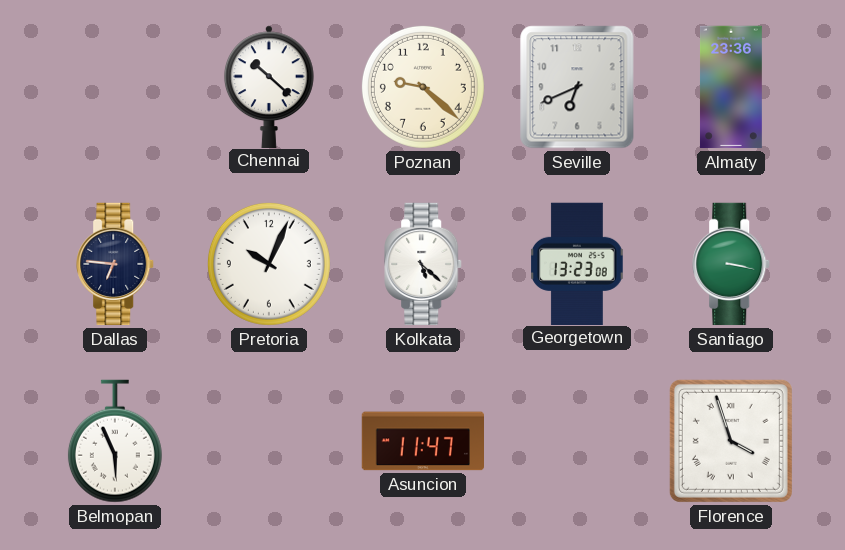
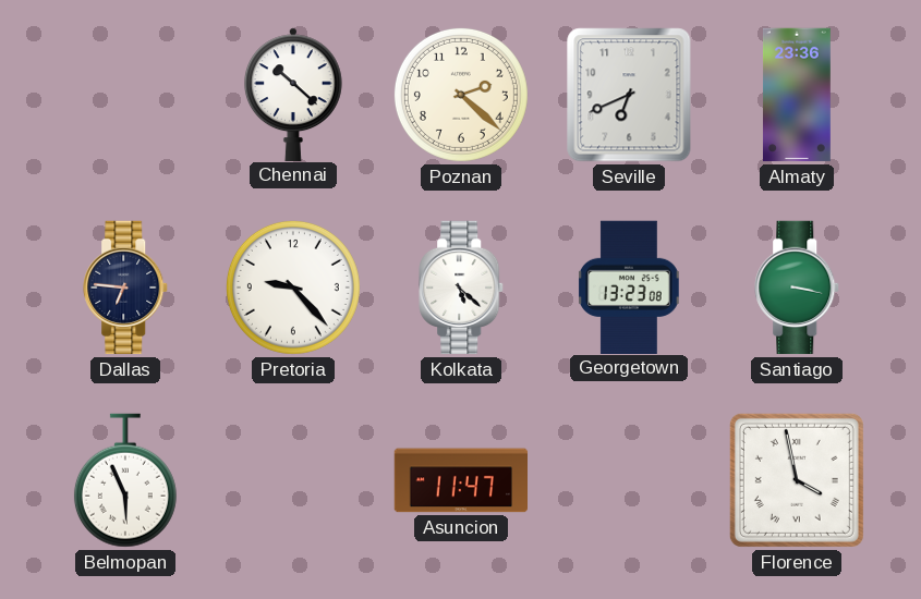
Poznan: 9:22 -> 2:22
Pretoria: 10:04 -> 9:23
Florence: 3:57 -> 3:58
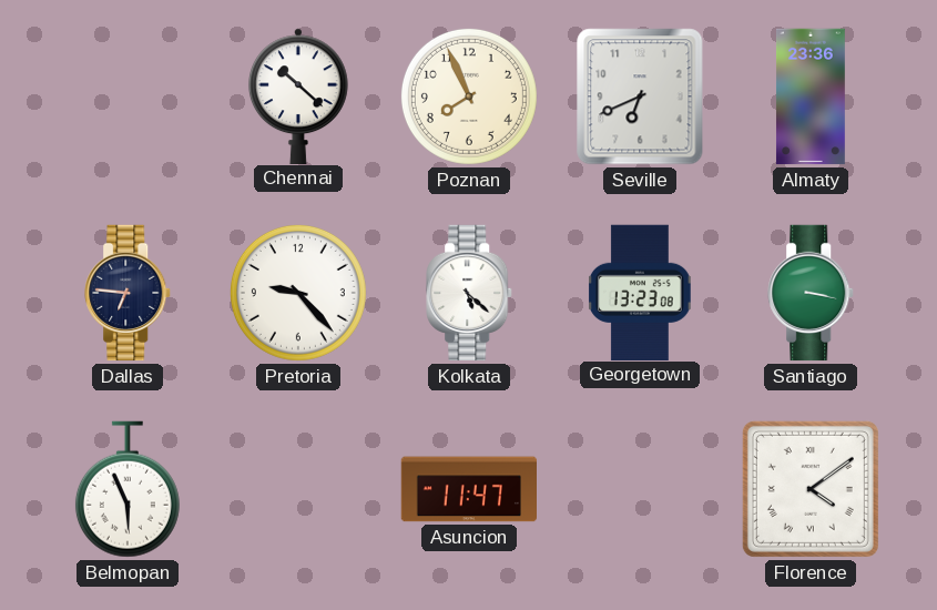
Poznan: 2:22 -> 7:56
Florence: 3:58 -> 4:09
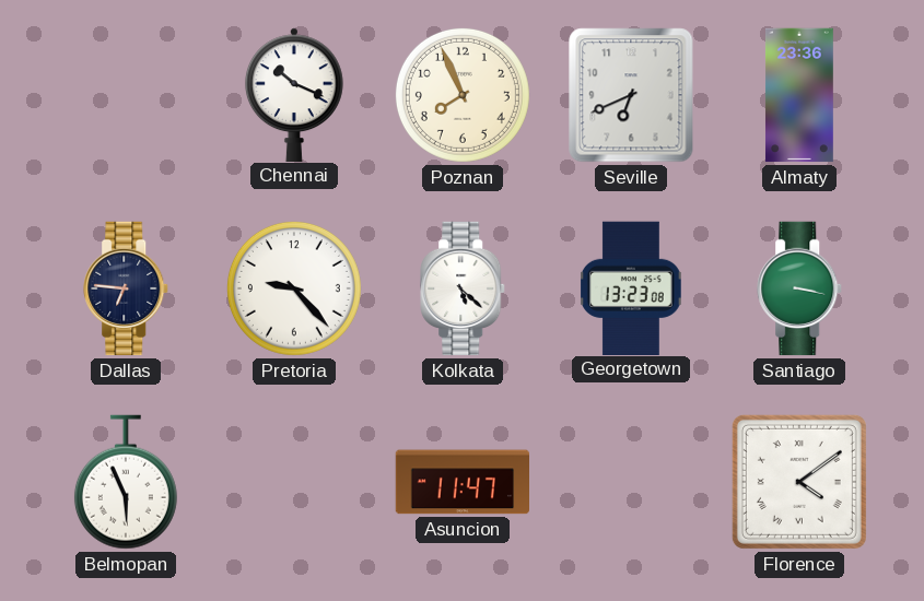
Chennai: 10:22 -> 10:19
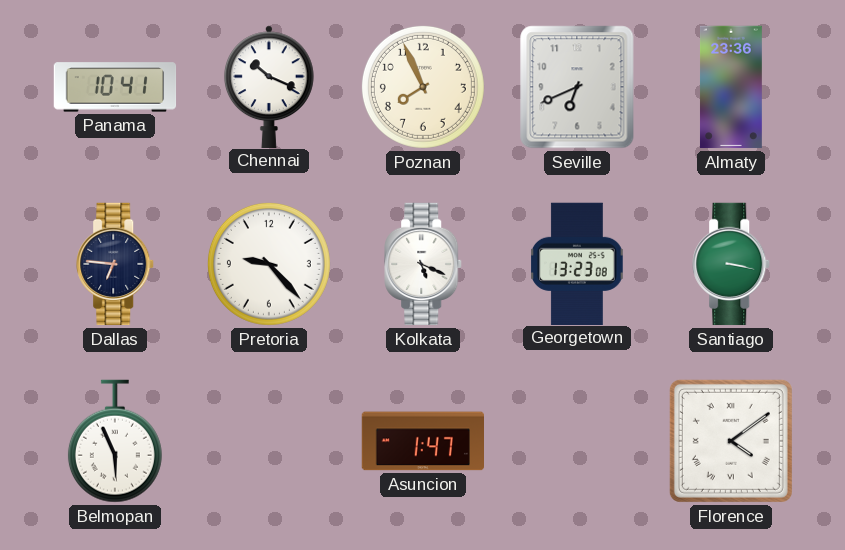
Panama: none -> 10:41
Kolkata: 5:22 -> 5:19
Asuncion: 11:47 -> 1:47
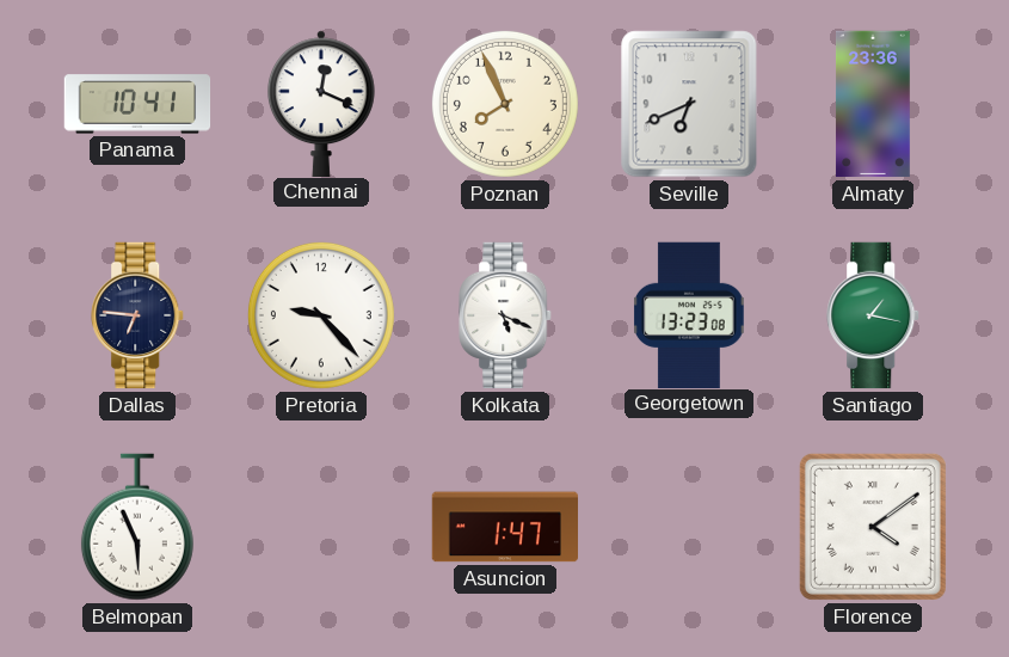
Chennai: 10:19 -> 12:19
Santiago: 3:17 -> 1:17
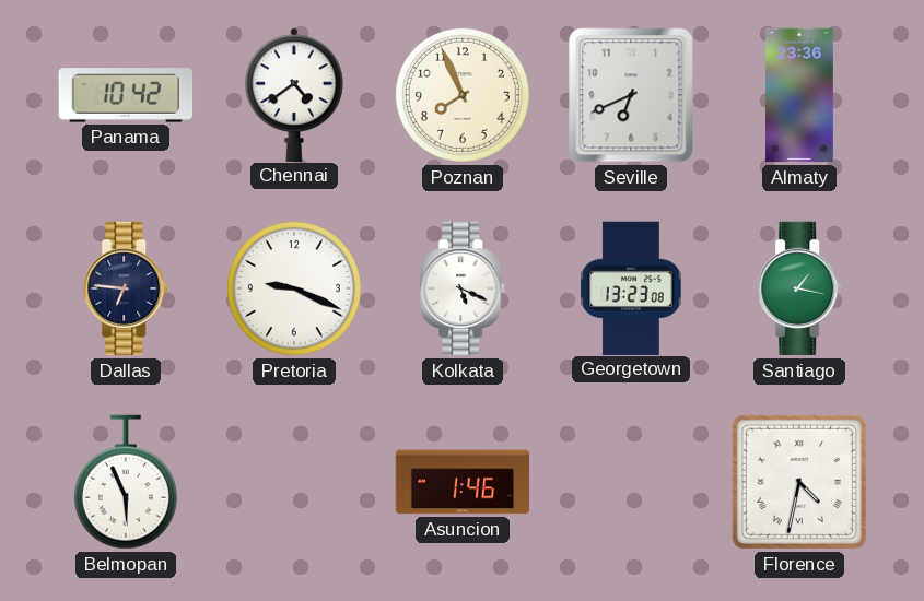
Panama: 10:41 -> 10:42
Chennai: 12:19 -> 4:39
Pretoria: 9:23 -> 9:19
Asuncion: 1:47 -> 1:46
Florence: 4:09 -> 4:32
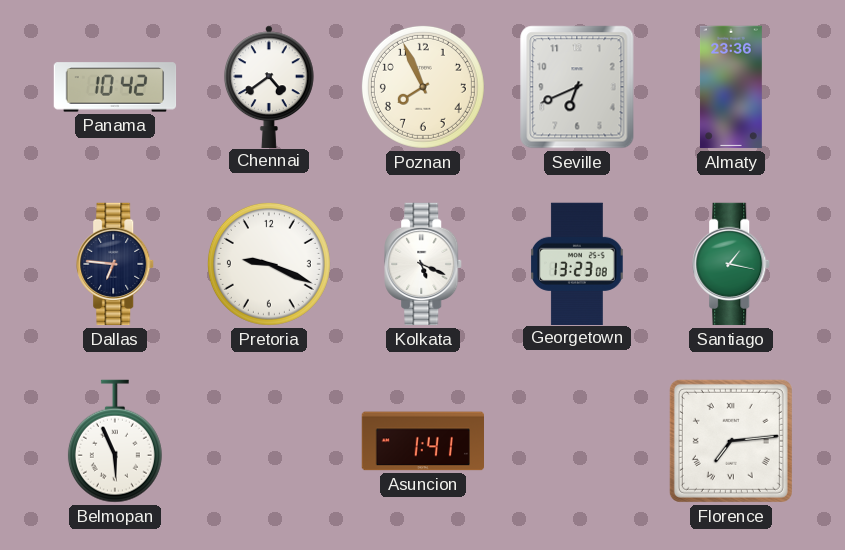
Asuncion: 1:46 -> 1:41
Florence: 4:32 -> 7:14
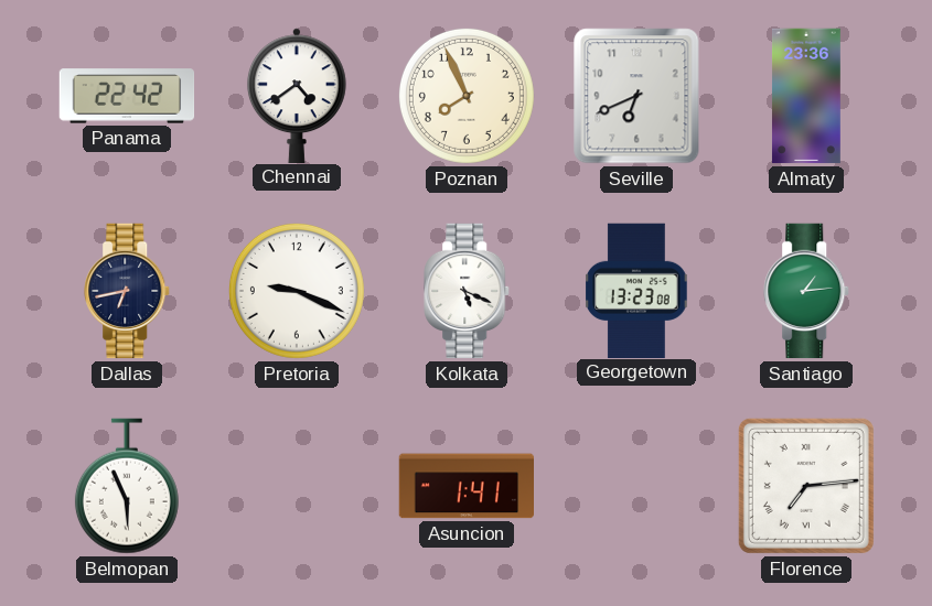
Panama: 10:42 -> 22:42
Dallas: 6:46 -> 6:43
Santiago: 1:17 -> 1:14
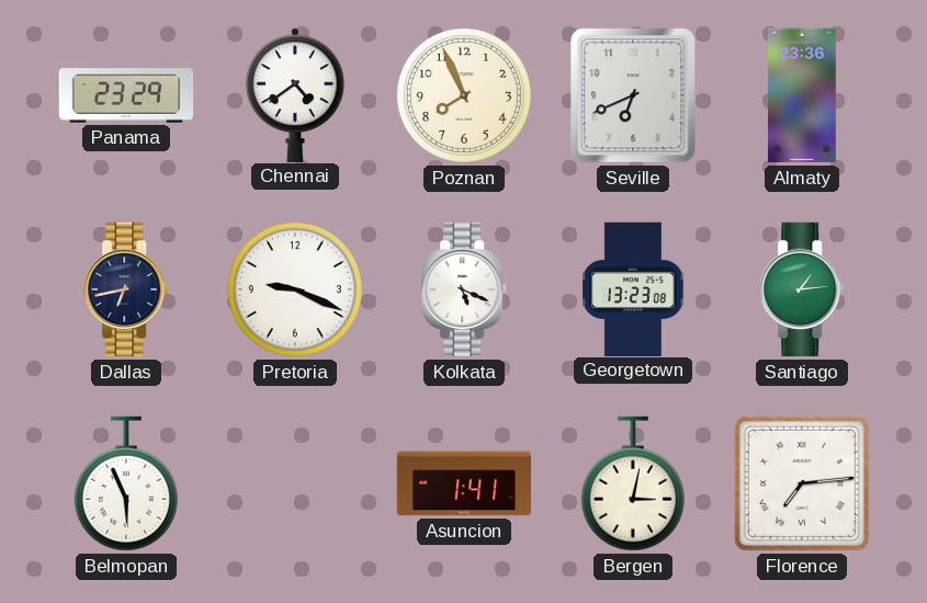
Panama: 22:42 -> 23:29
Bergen: none -> 3:02
